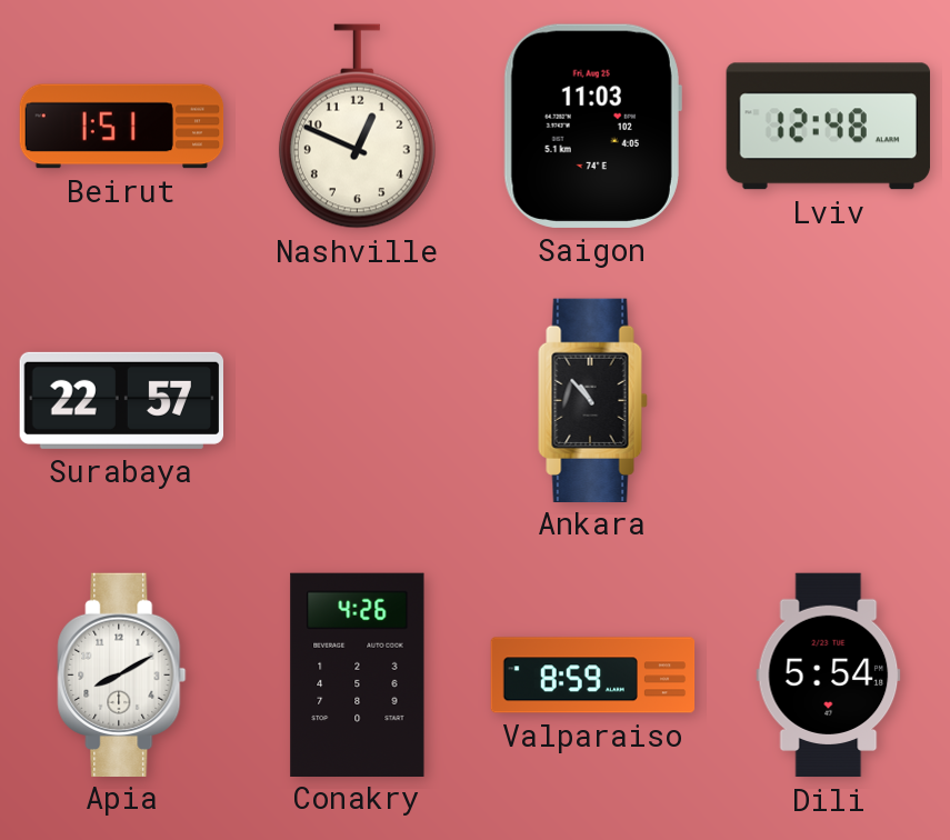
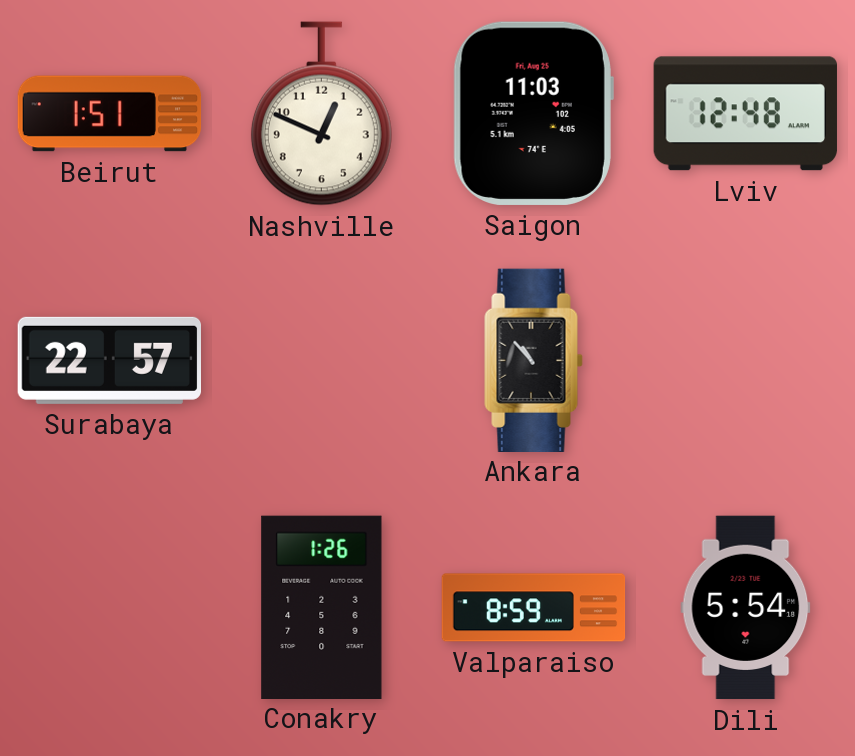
Apia: 8:10 -> none
Conakry: 4:26 -> 1:26
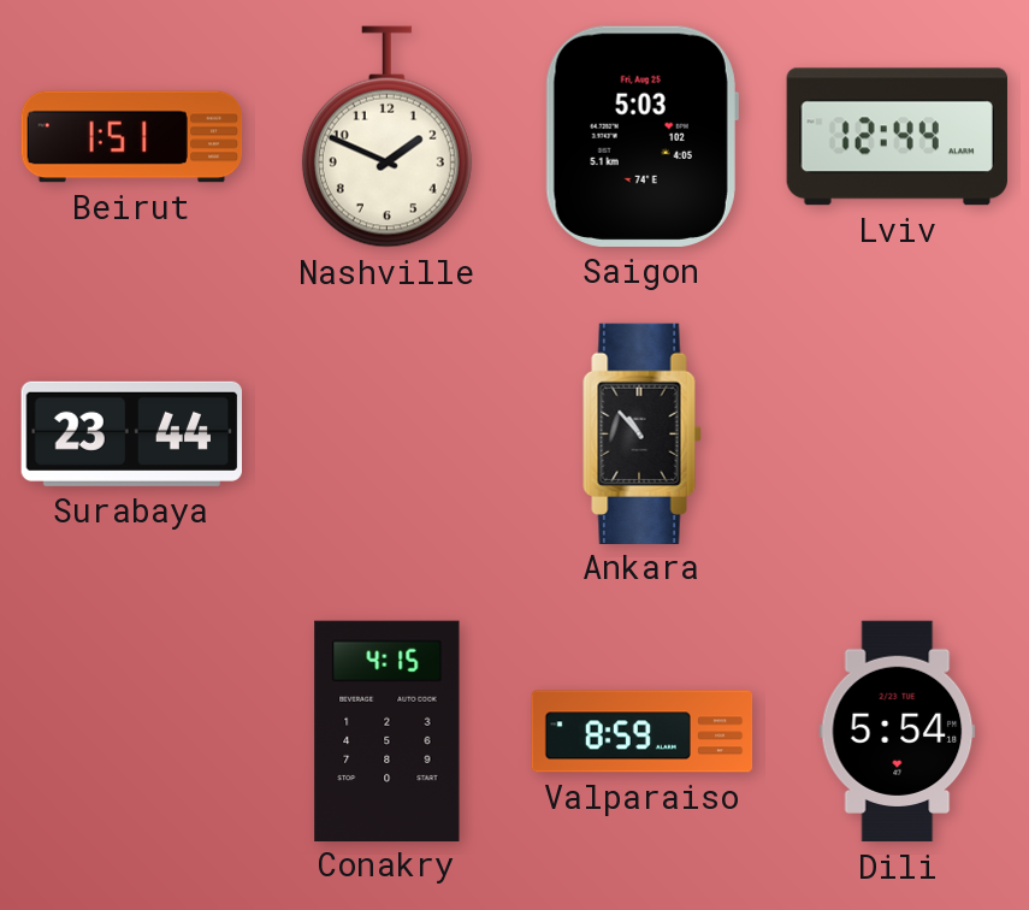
Nashville: 12:49 -> 1:49
Saigon: 11:03 -> 5:03
Lviv: 12:48 -> 12:44
Surabaya: 22:57 -> 23:44
Conakry: 1:26 -> 4:15
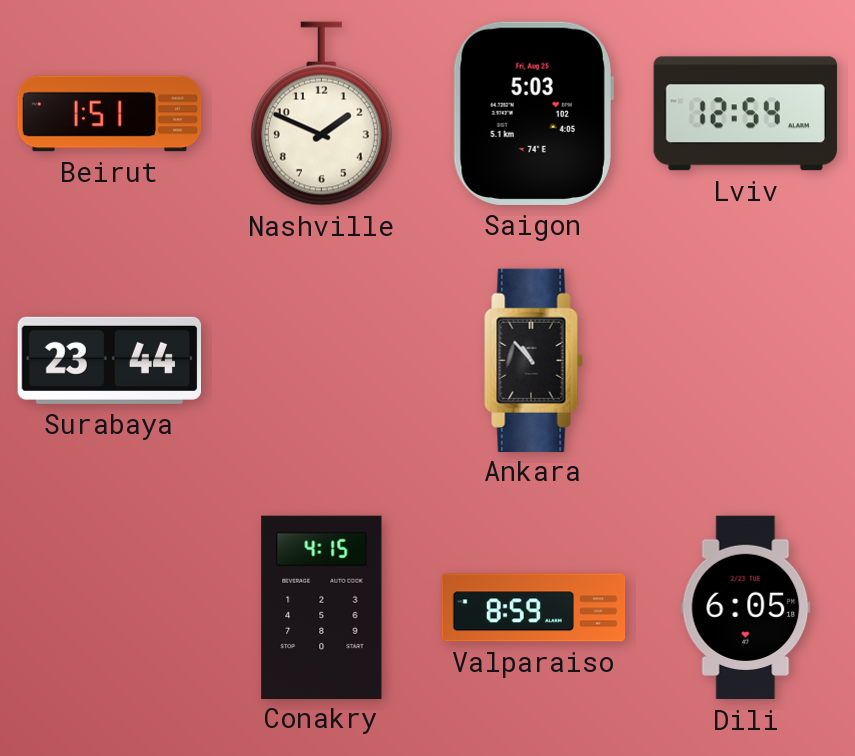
Lviv: 12:44 -> 12:54
Dili: 5:54 -> 6:05
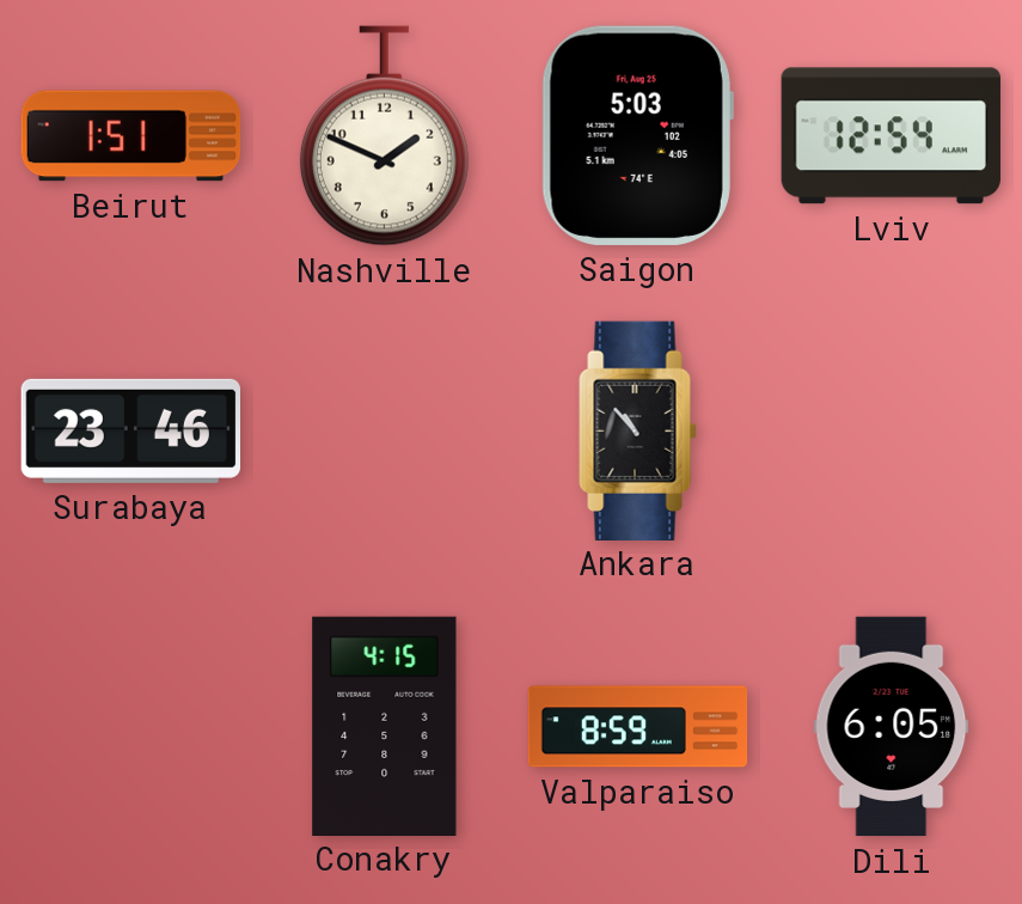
Surabaya: 23:44 -> 23:46
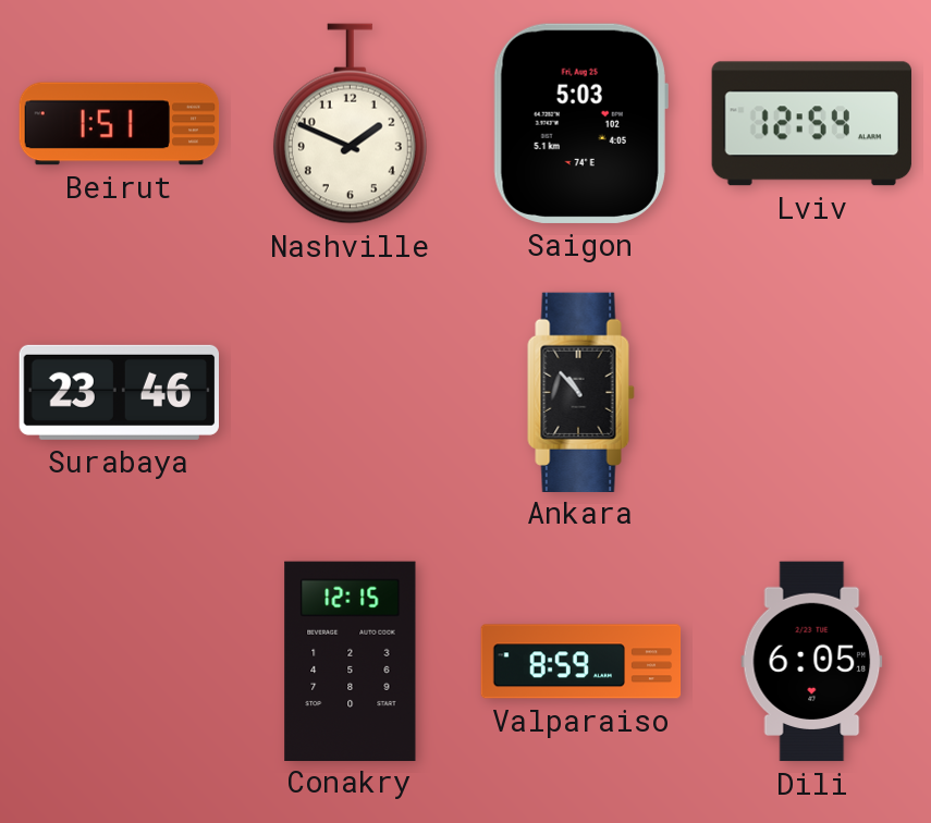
Conakry: 4:15 -> 12:15
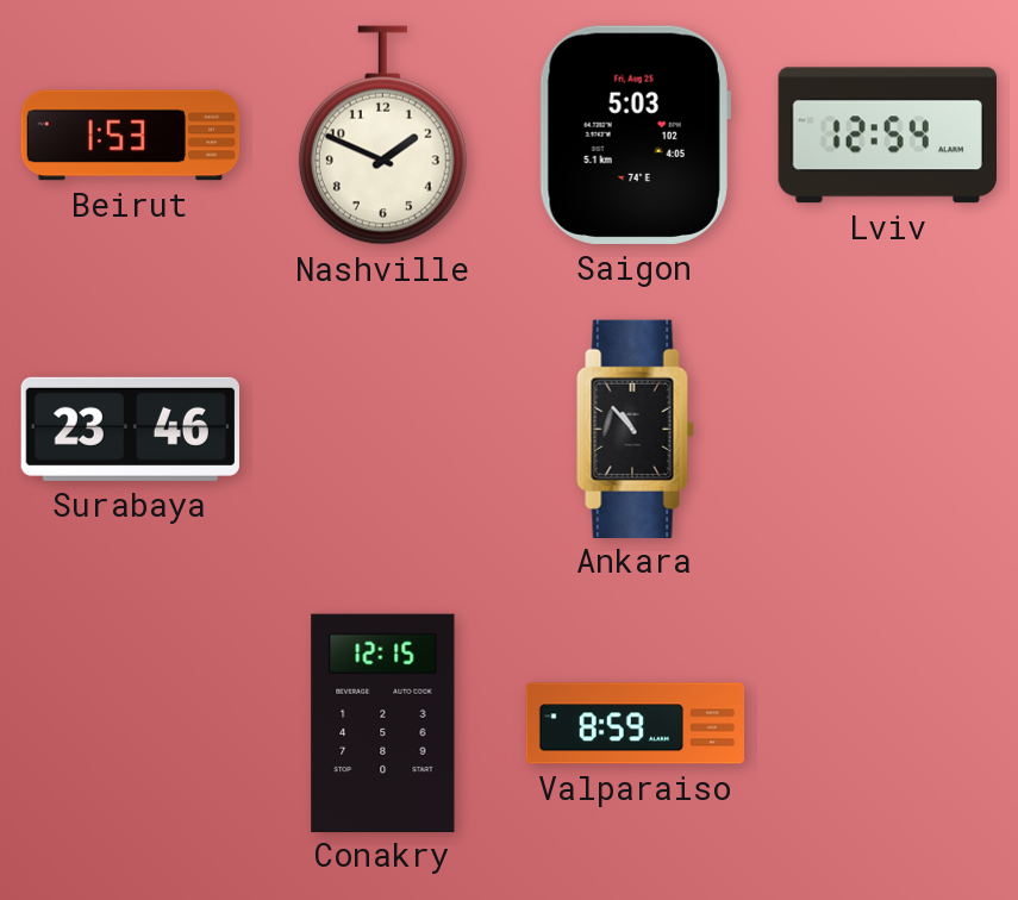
Beirut: 1:51 -> 1:53
Dili: 6:05 -> none
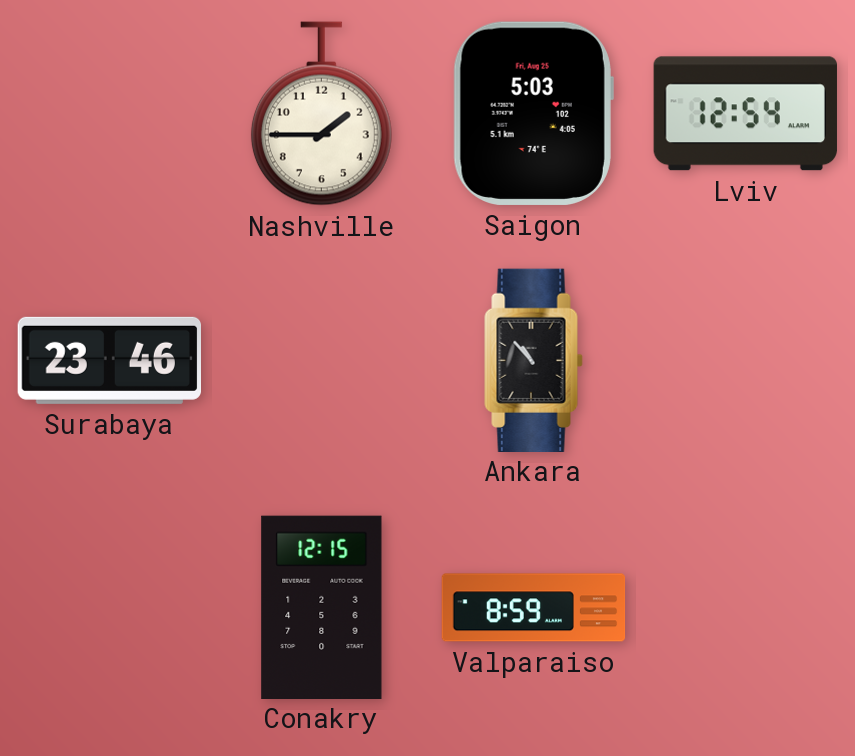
Beirut: 1:53 -> none
Nashville: 1:49 -> 1:45
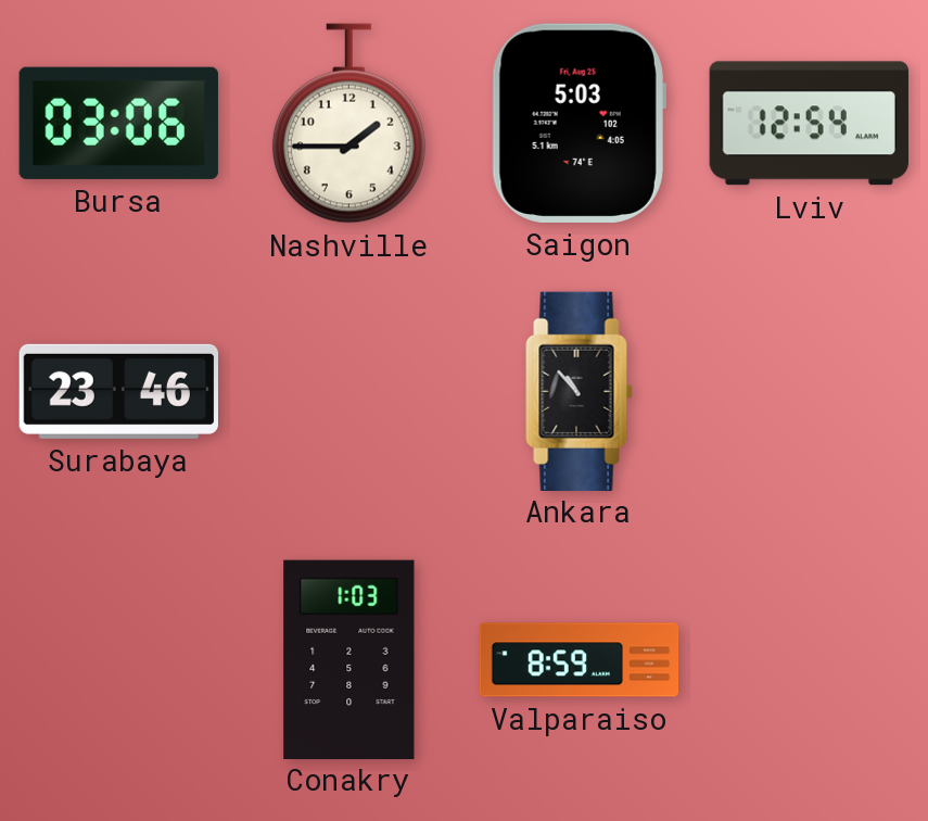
Bursa: none -> 03:06
Conakry: 12:15 -> 1:03
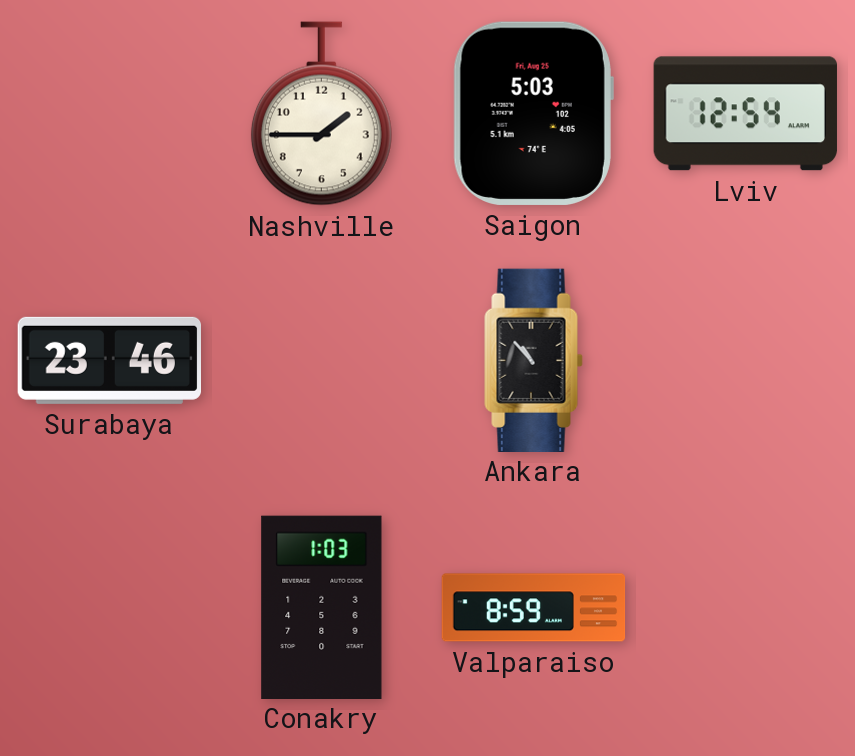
Bursa: 03:06 -> none
